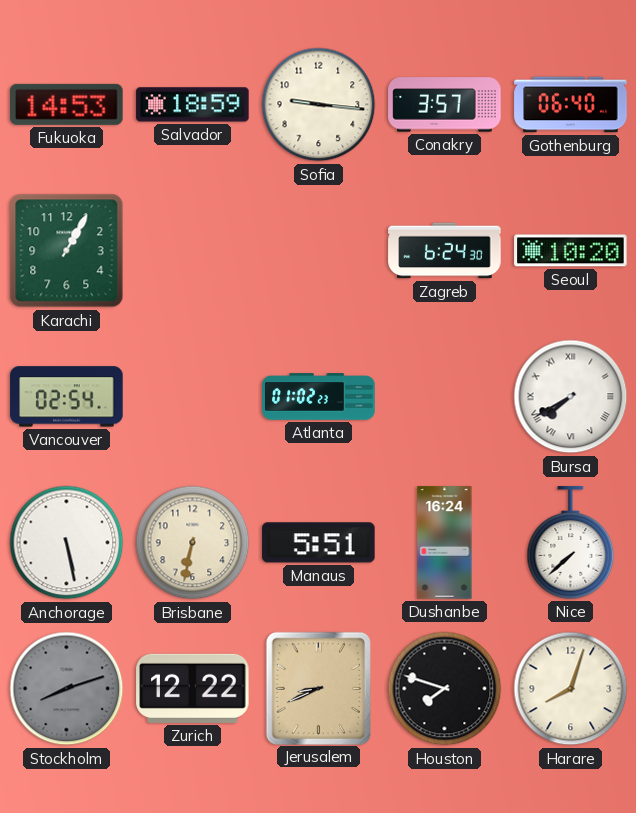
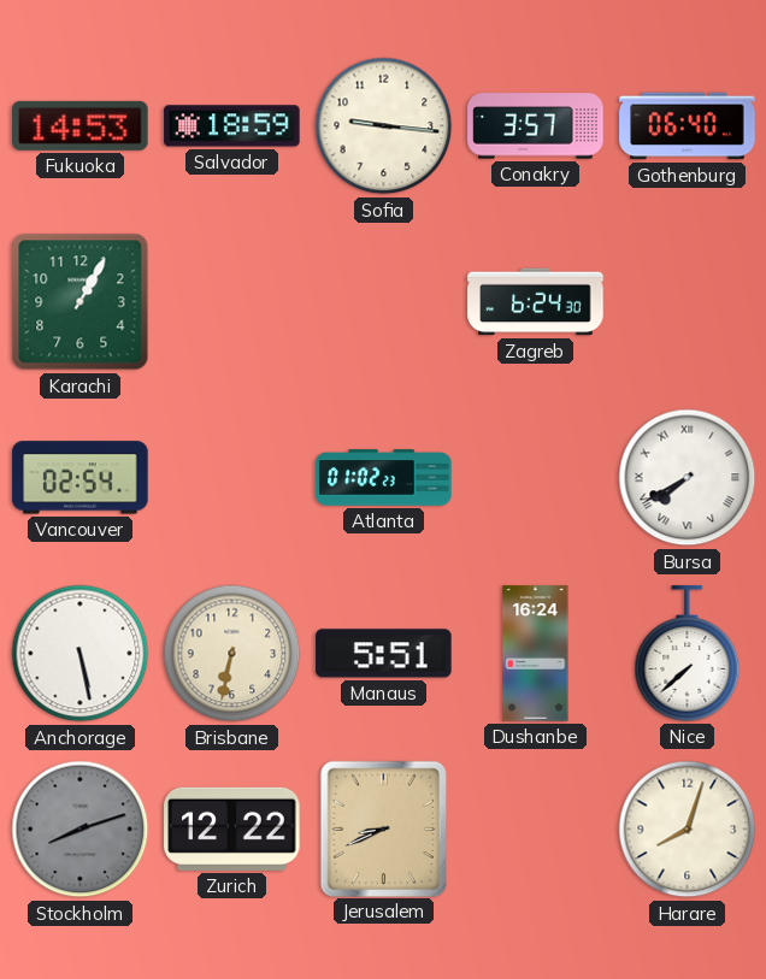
Seoul: 10:20 -> none
Houston: 7:48 -> none
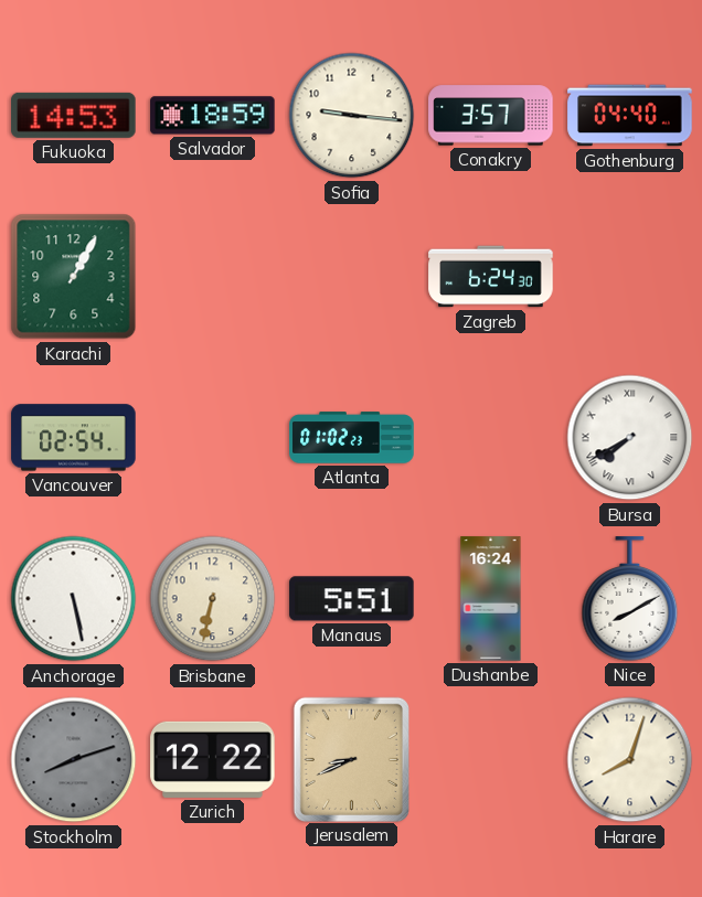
Gothenburg: 06:40 -> 04:40
Nice: 7:38 -> 8:10
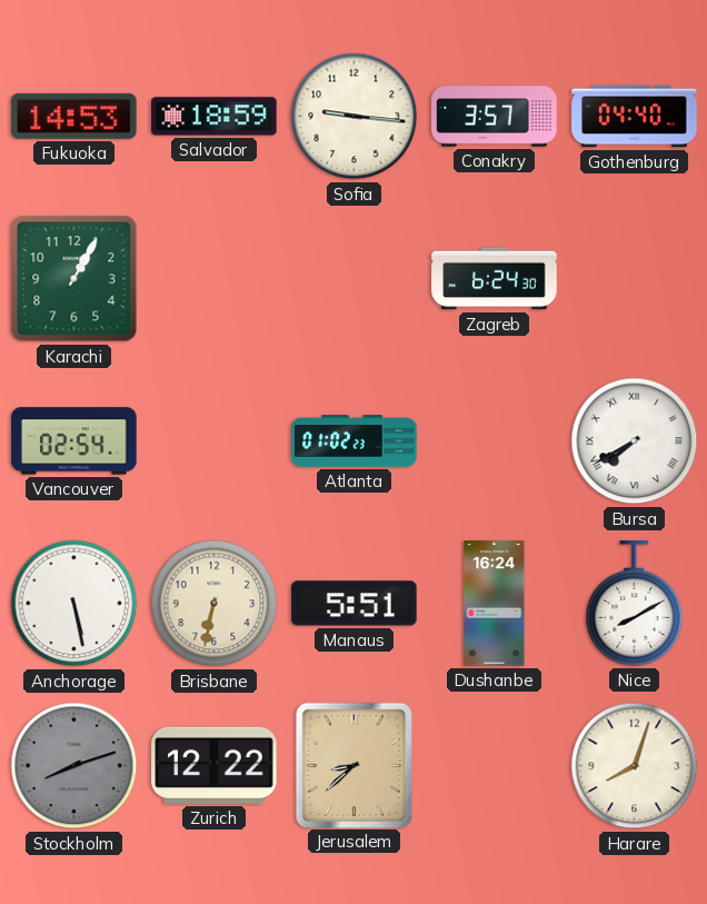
Jerusalem: 8:41 -> 8:38
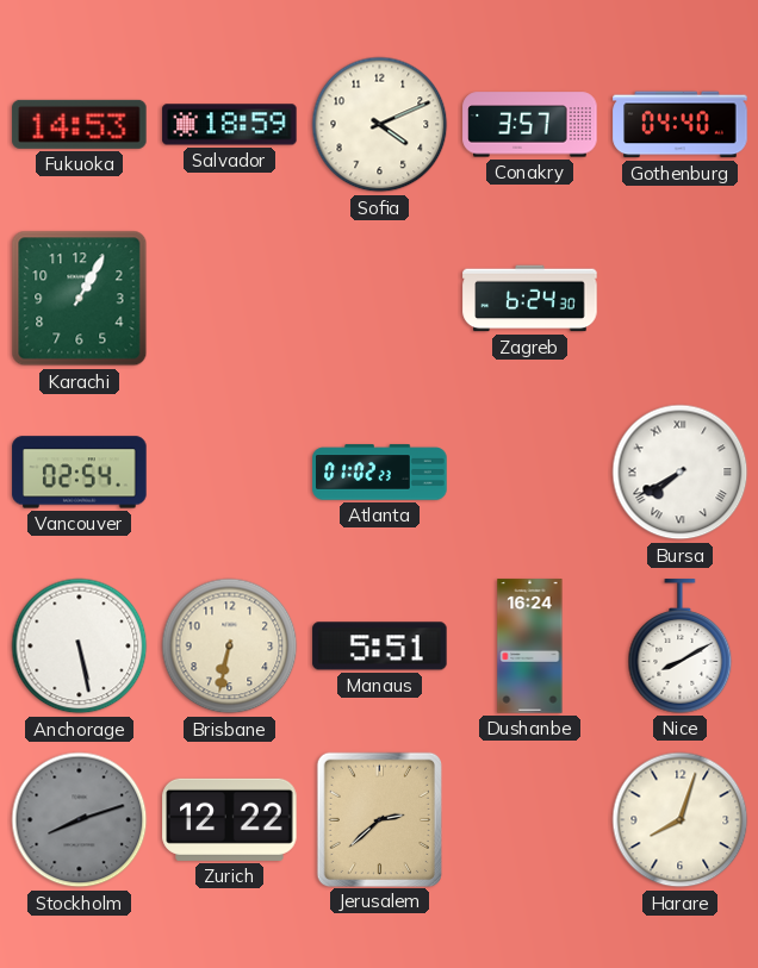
Sofia: 9:16 -> 4:11
Jerusalem: 8:38 -> 2:38
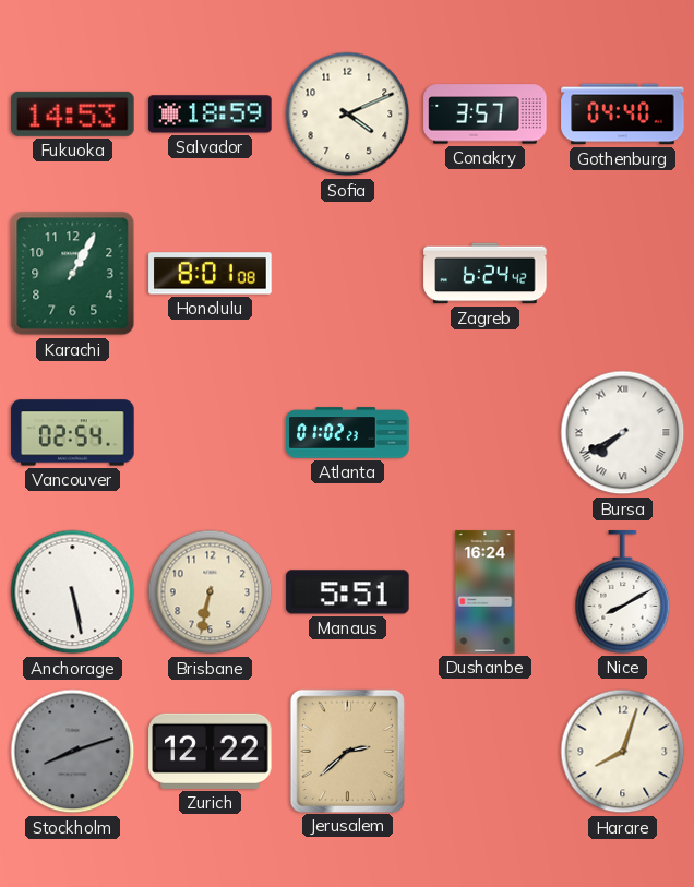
Honolulu: none -> 8:01
Zagreb: 6:24:30 -> 6:24:42
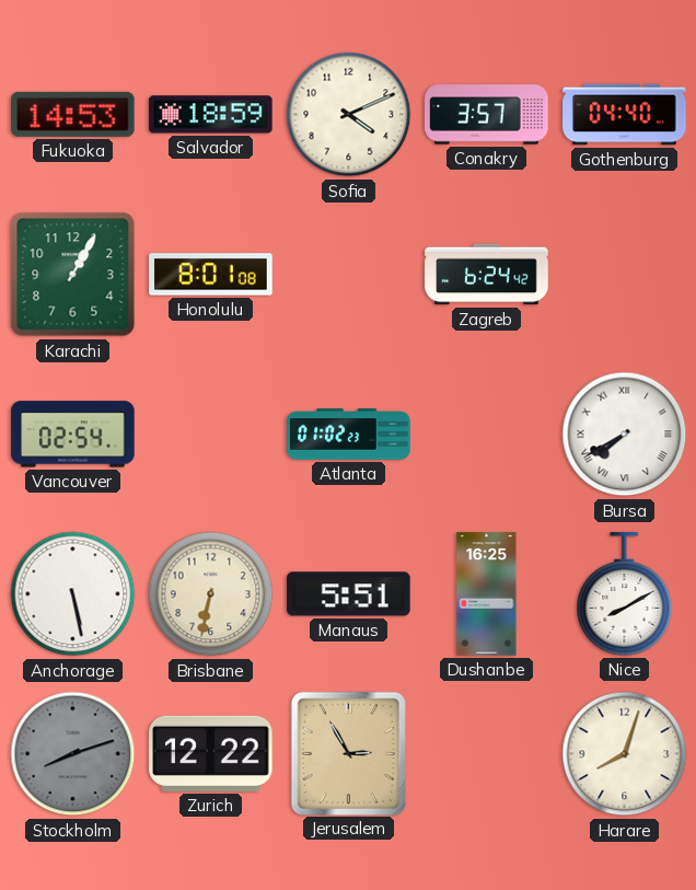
Dushanbe: 16:24 -> 16:25
Jerusalem: 2:38 -> 2:55
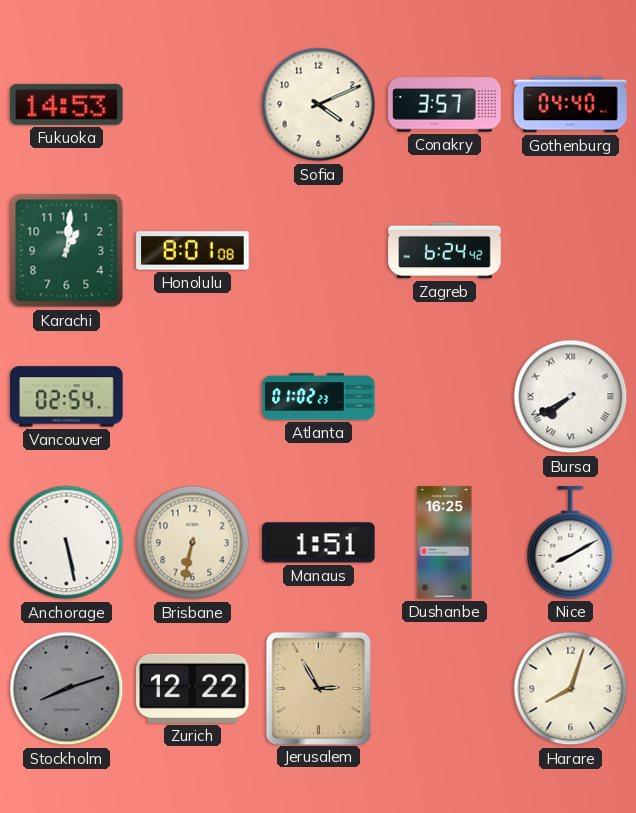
Salvador: 18:59 -> none
Karachi: 1:05 -> 1:01
Manaus: 5:51 -> 1:51
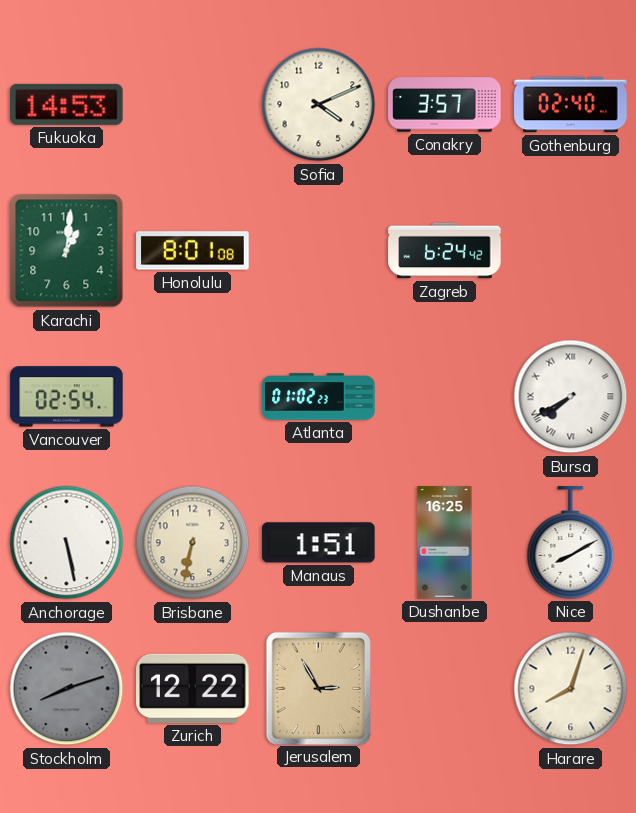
Gothenburg: 04:40 -> 02:40
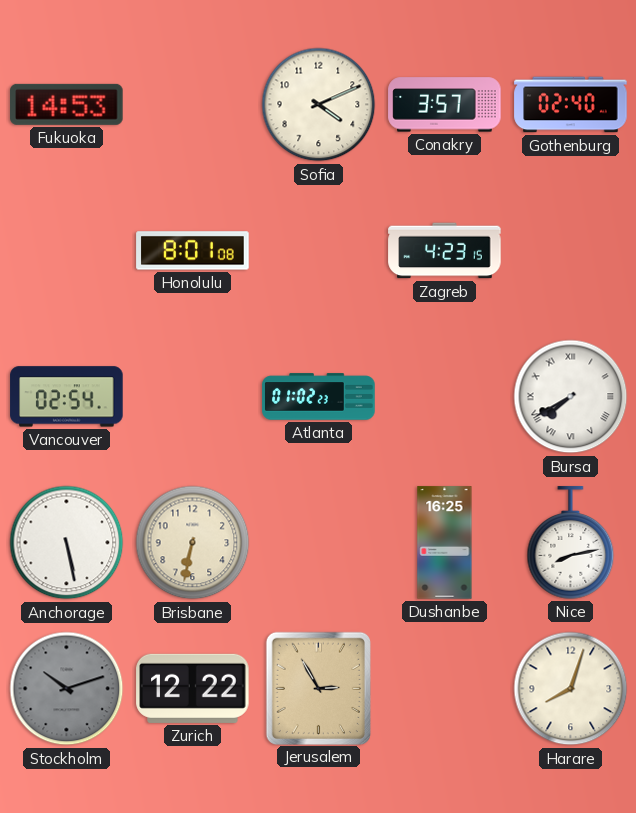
Karachi: 1:01 -> none
Zagreb: 6:24 -> 4:23
Manaus: 1:51 -> none
Nice: 8:10 -> 8:13
Stockholm: 8:12 -> 10:12
